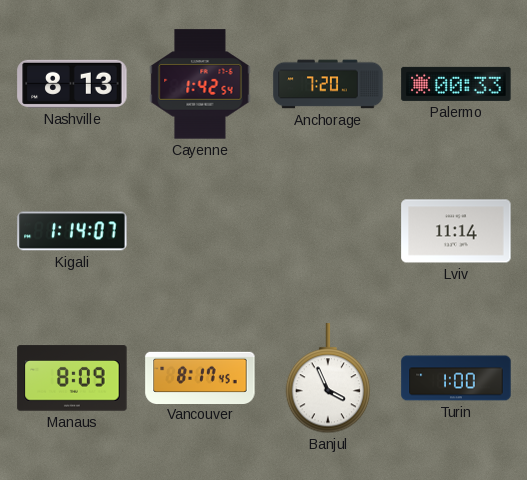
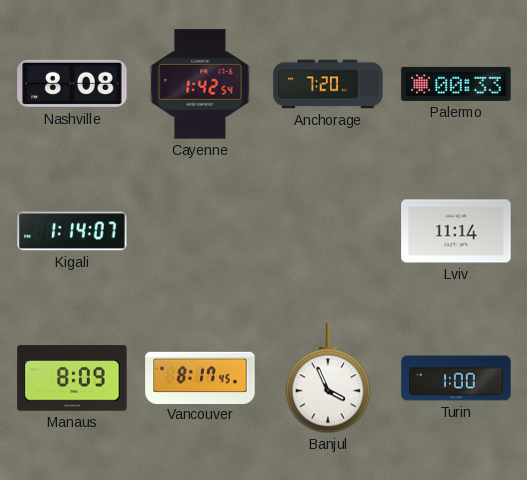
Nashville: 8:13 -> 8:08
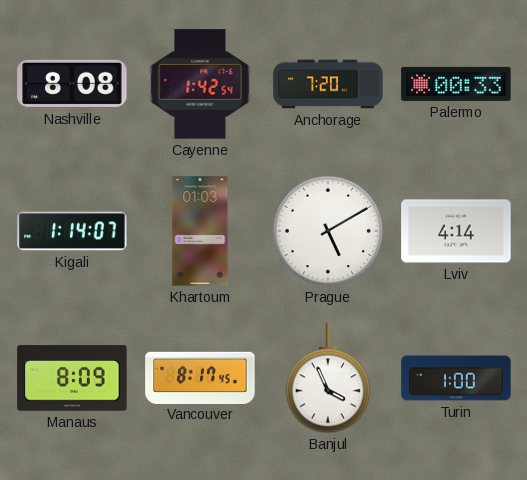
Khartoum: none -> 01:03
Prague: none -> 5:10
Lviv: 11:14 -> 4:14
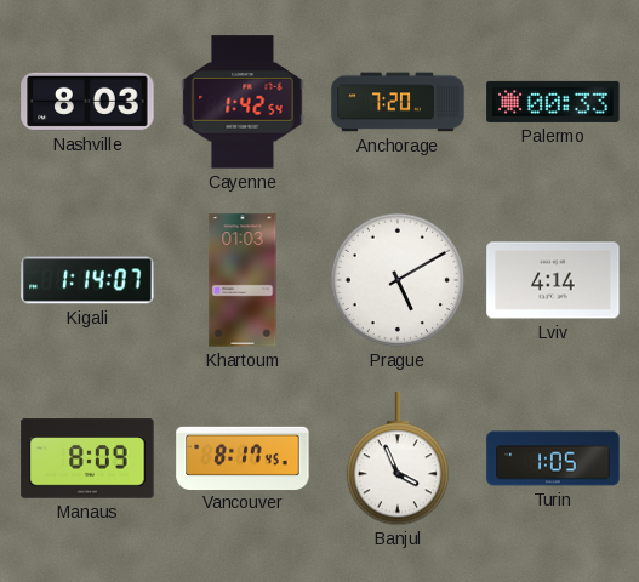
Nashville: 8:08 -> 8:03
Turin: 1:00 -> 1:05
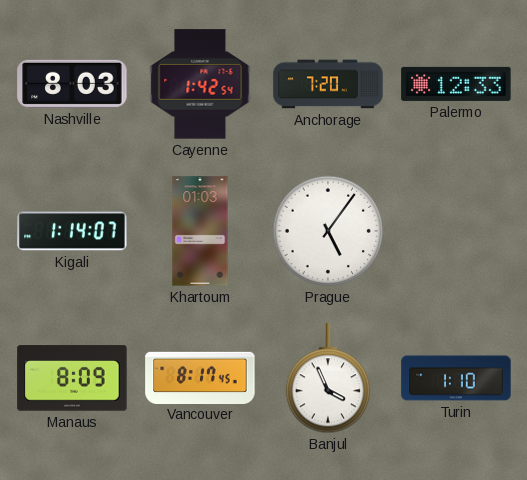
Palermo: 00:33 -> 12:33
Prague: 5:10 -> 5:06
Lviv: 4:14 -> none
Turin: 1:05 -> 1:10
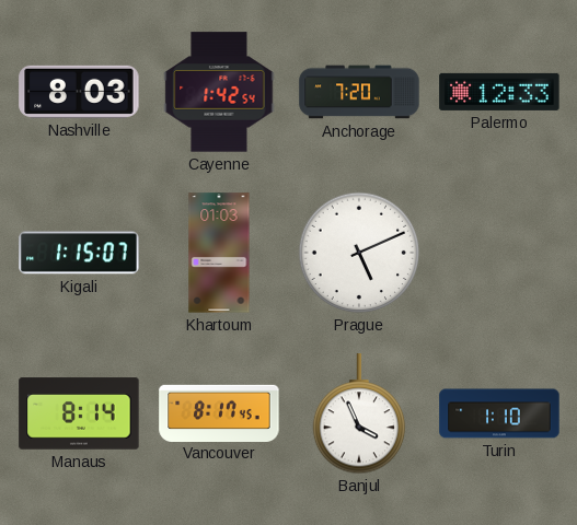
Kigali: 1:14 -> 1:15
Prague: 5:06 -> 5:11
Manaus: 8:09 -> 8:14
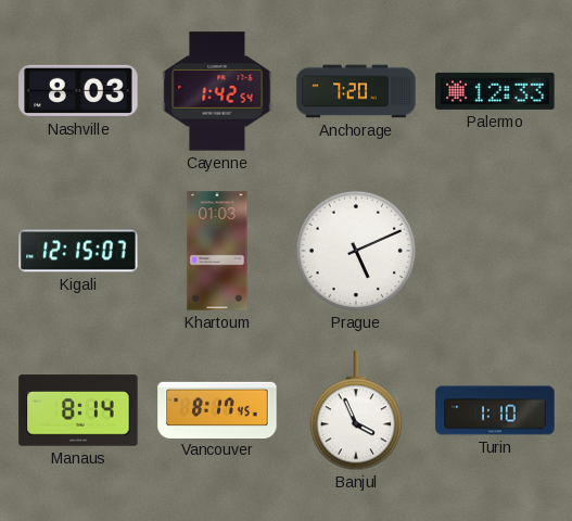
Kigali: 1:15 -> 12:15
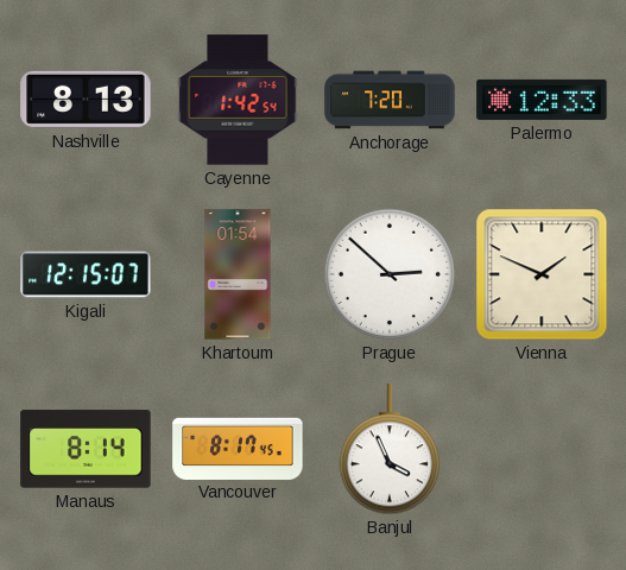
Nashville: 8:03 -> 8:13
Khartoum: 01:03 -> 01:54
Prague: 5:11 -> 2:52
Vienna: none -> 1:49
Turin: 1:10 -> none
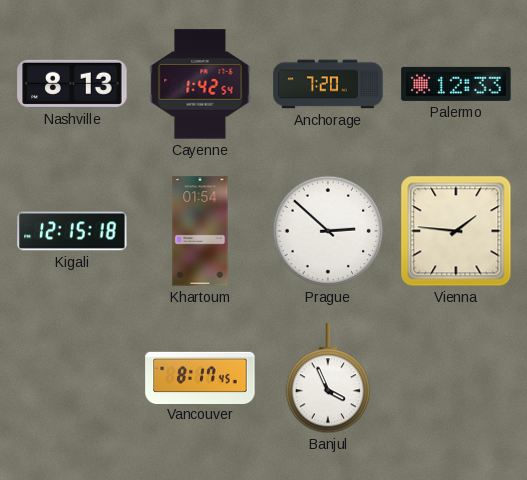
Kigali: 12:15:07 -> 12:15:18
Vienna: 1:49 -> 1:46
Manaus: 8:14 -> none
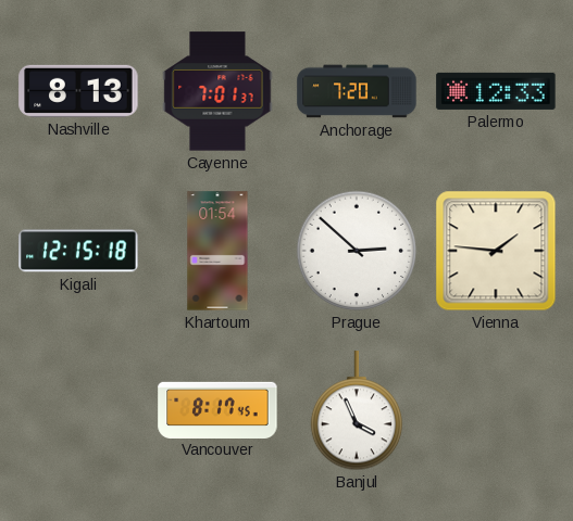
Cayenne: 1:42 -> 7:01
